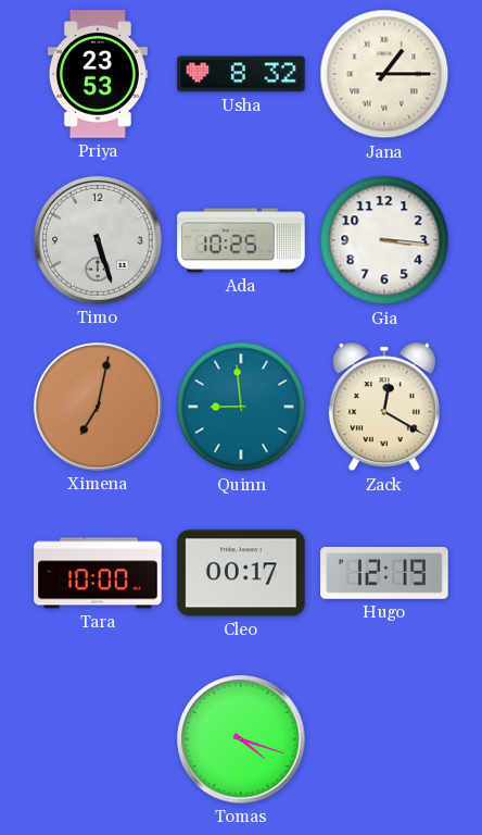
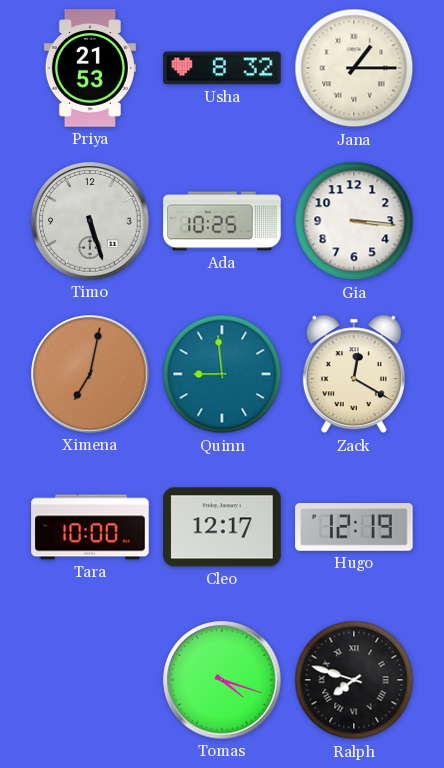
Priya: 23:53 -> 21:53
Cleo: 00:17 -> 12:17
Ralph: none -> 7:48
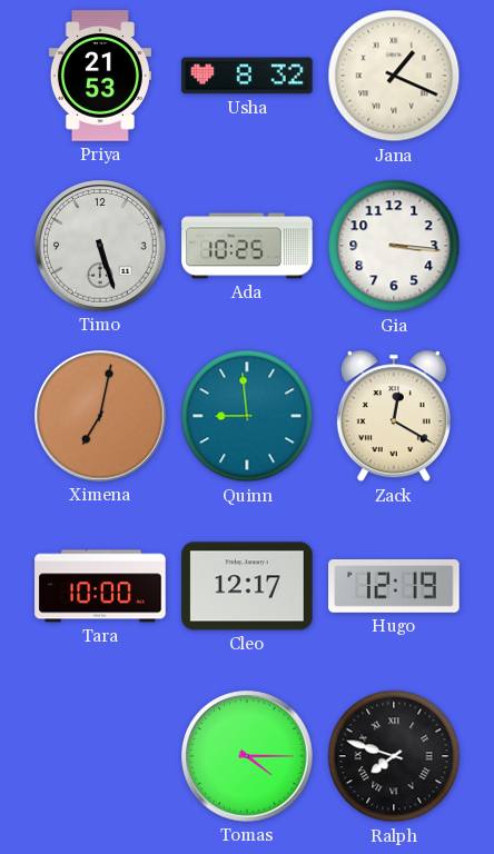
Jana: 1:15 -> 1:19
Tomas: 4:18 -> 4:15
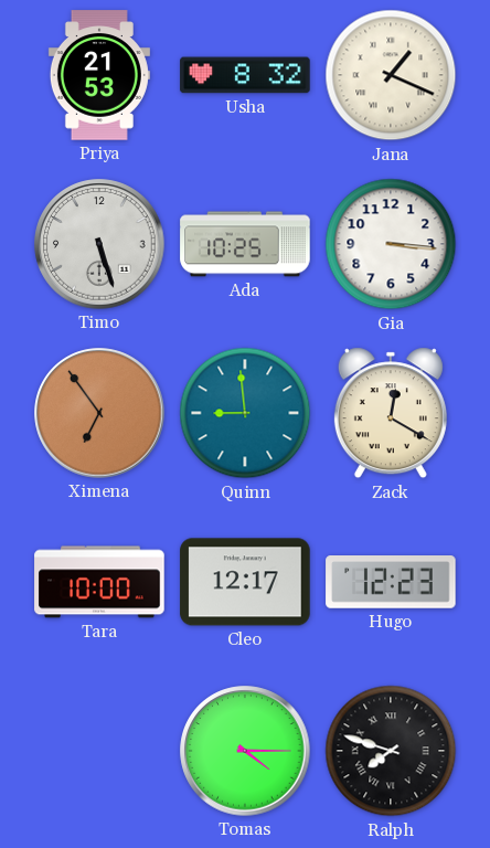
Ximena: 7:02 -> 6:54
Hugo: 12:19 -> 12:23
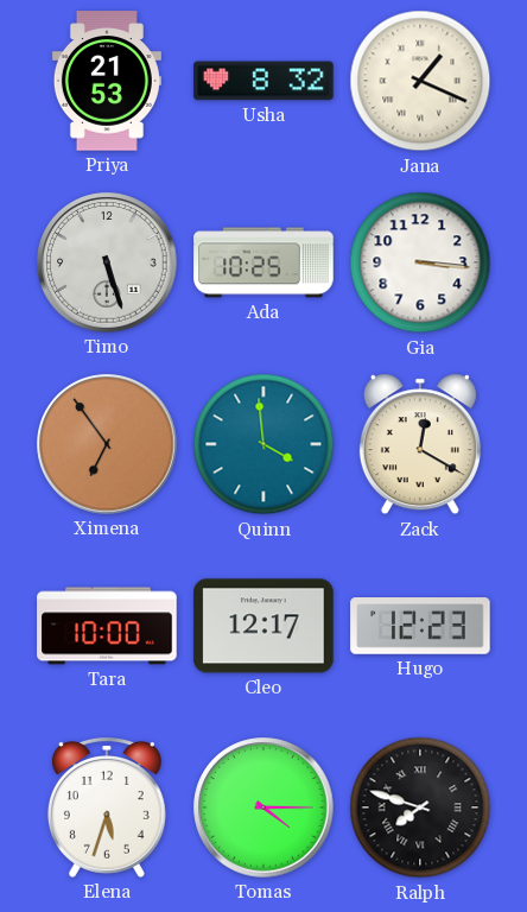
Quinn: 8:59 -> 3:59
Elena: none -> 5:33
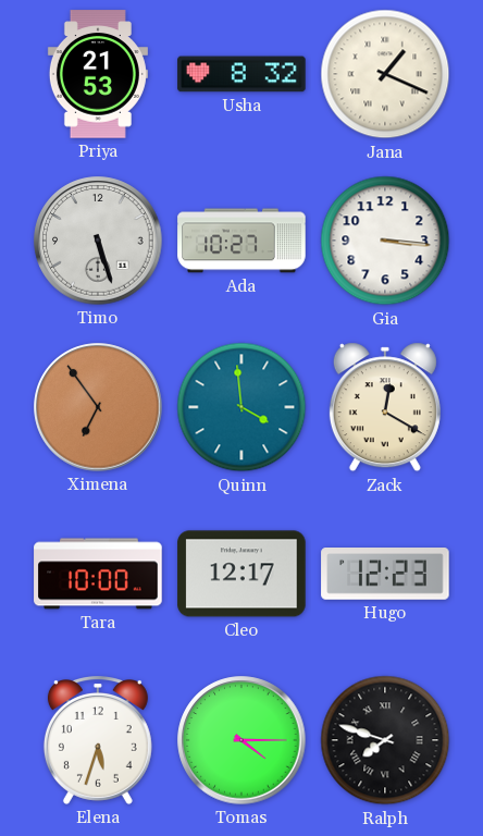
Ada: 10:25 -> 10:27
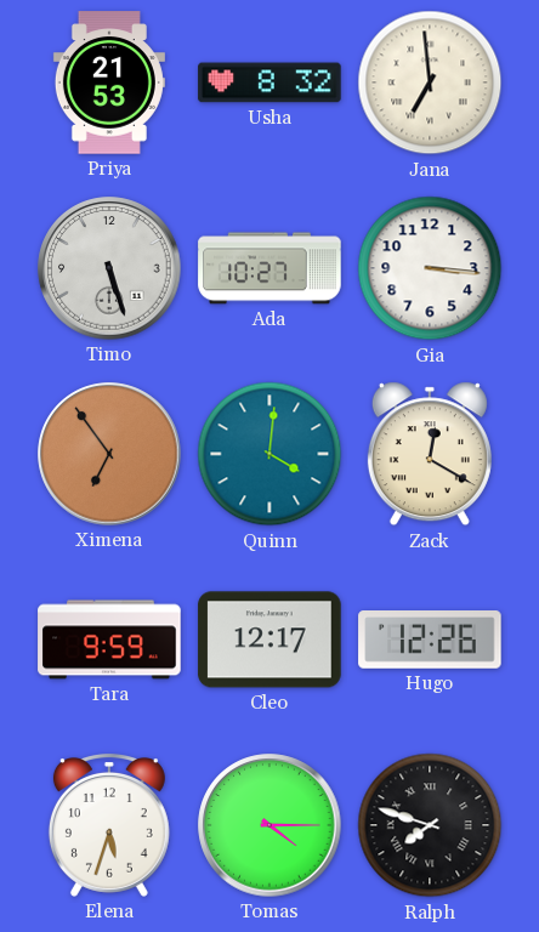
Jana: 1:19 -> 6:59
Quinn: 3:59 -> 4:01
Tara: 10:00 -> 9:59
Hugo: 12:23 -> 12:26
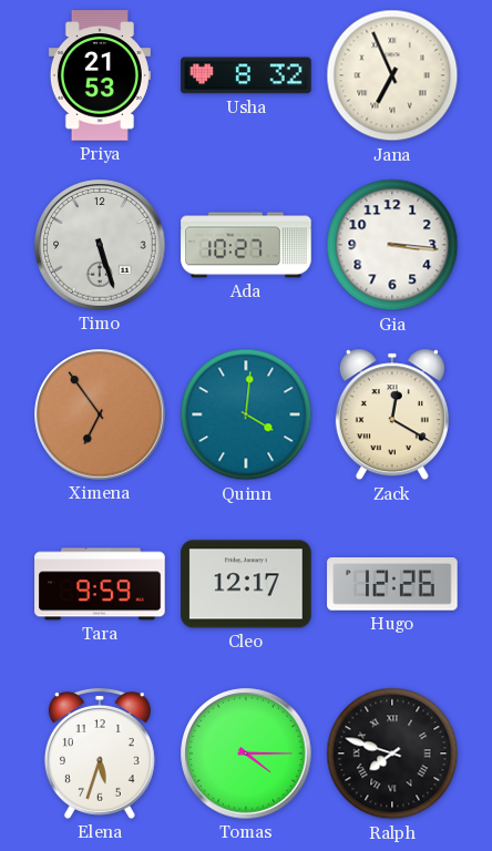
Jana: 6:59 -> 6:56
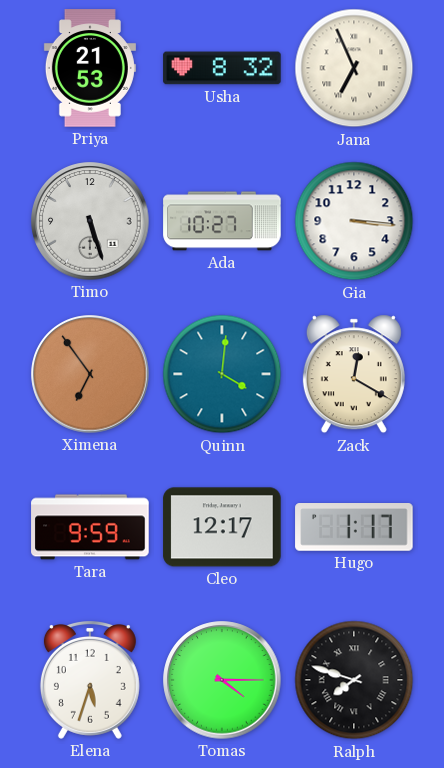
Hugo: 12:26 -> 1:17
